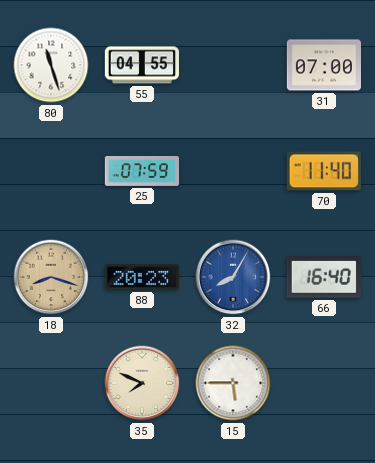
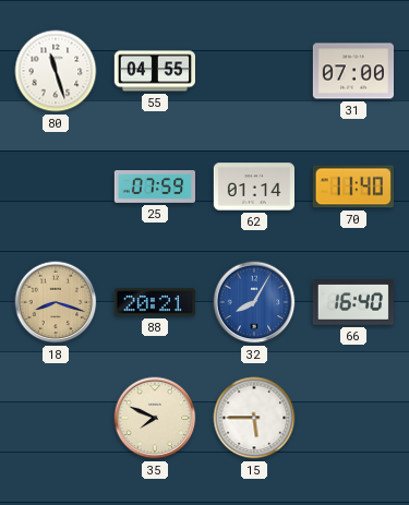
62: none -> 01:14
88: 20:23 -> 20:21
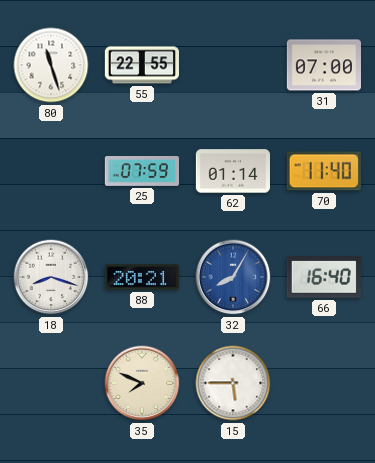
55: 04:55 -> 22:55
18 dial: champagne -> white
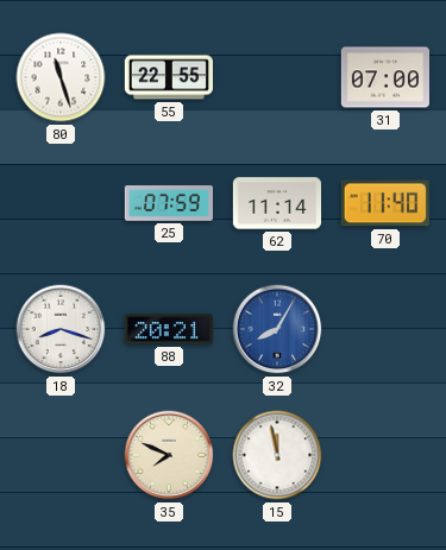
62: 01:14 -> 11:14
66: 16:40 -> none
15: 5:45 -> 11:58
